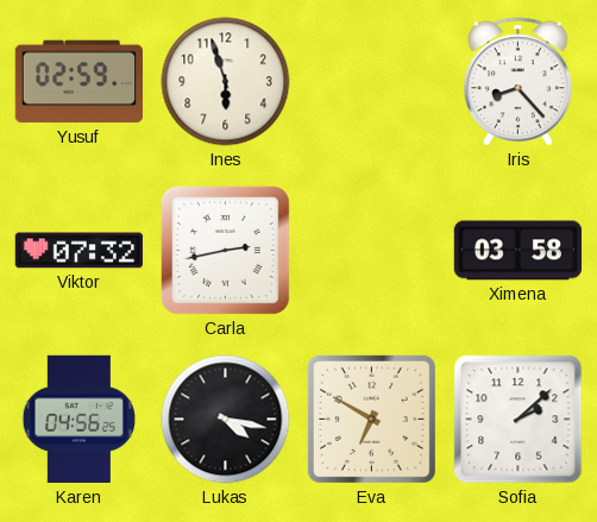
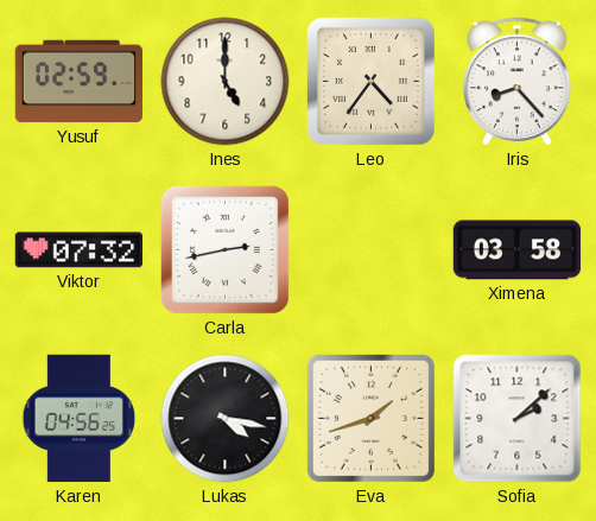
Ines: 5:57 -> 5:00
Leo: none -> 4:36
Eva: 6:50 -> 1:42
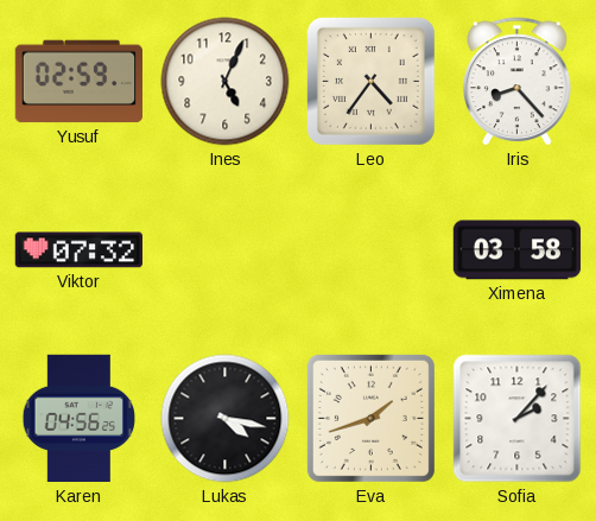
Ines: 5:00 -> 5:04
Carla: 2:43 -> none
Sofia: 2:08 -> 2:07
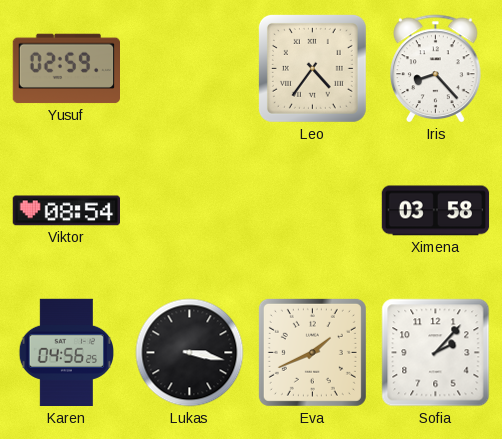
Ines: 5:04 -> none
Viktor: 07:32 -> 08:54
Lukas: 4:17 -> 3:17
Eva: 1:42 -> 1:41
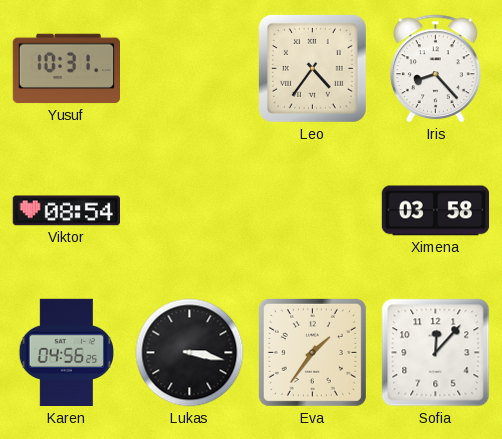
Yusuf: 02:59 -> 10:31
Eva: 1:41 -> 1:36
Sofia: 2:07 -> 12:07
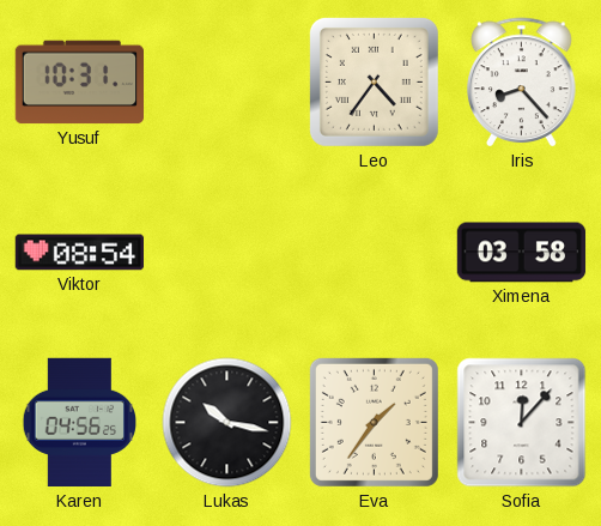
Lukas: 3:17 -> 10:17
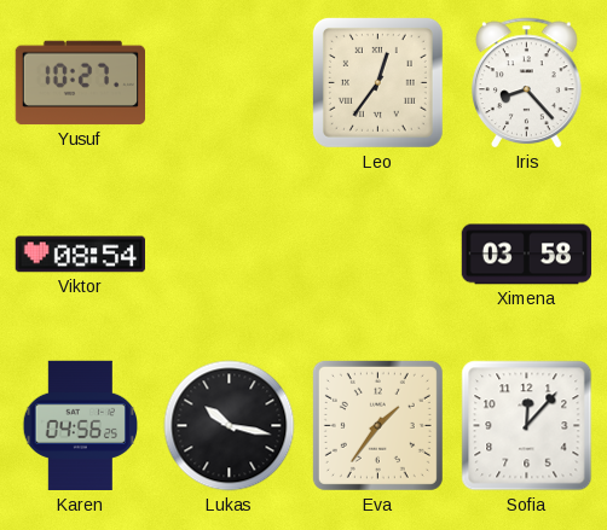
Yusuf: 10:31 -> 10:27
Leo: 4:36 -> 12:36
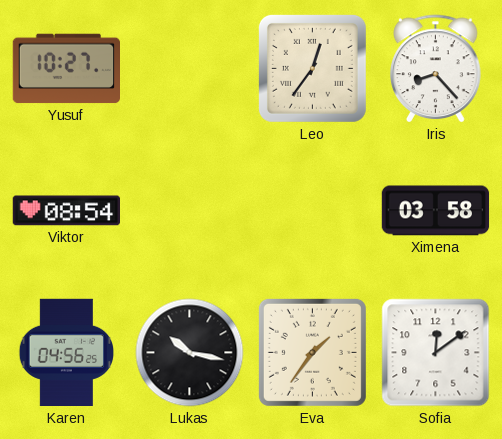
Sofia: 12:07 -> 12:09
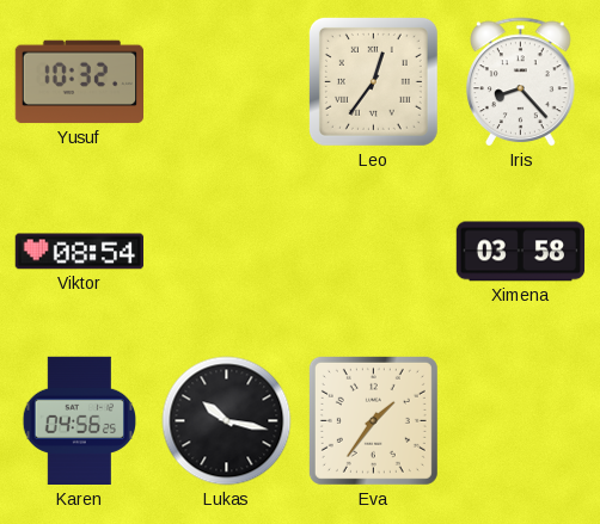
Yusuf: 10:27 -> 10:32
Sofia: 12:09 -> none
